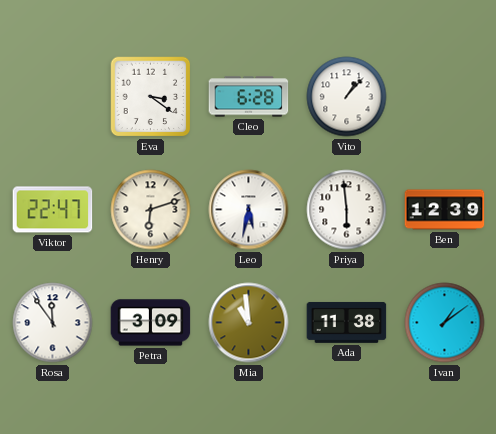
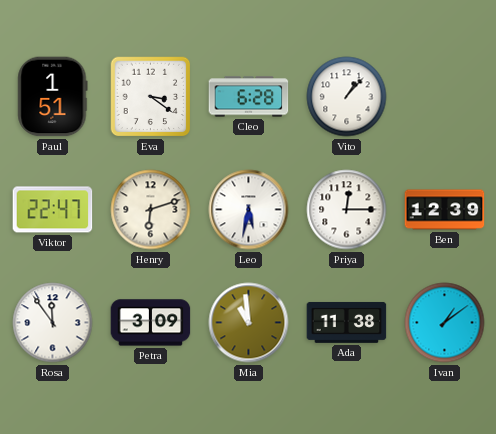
Paul: none -> 1:51
Priya: 5:59 -> 12:15
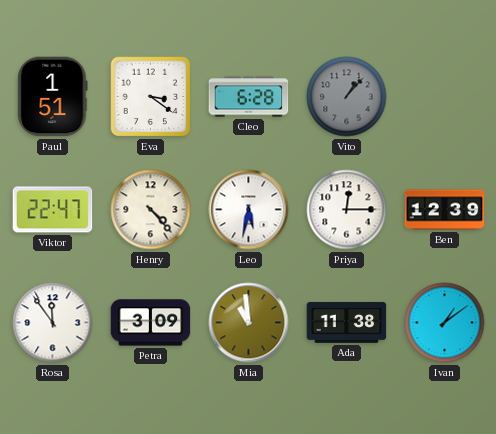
Vito dial: white -> grey
Henry: 6:12 -> 4:23
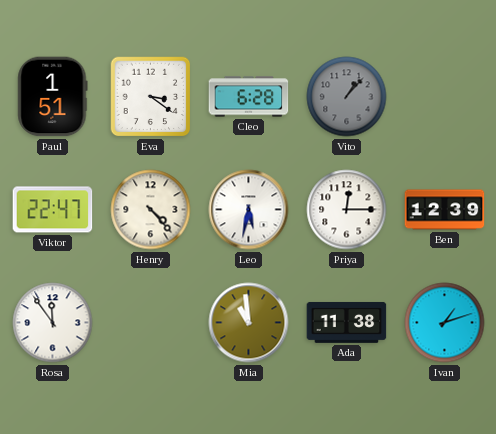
Petra: 3:09 -> none
Ivan: 1:09 -> 1:12
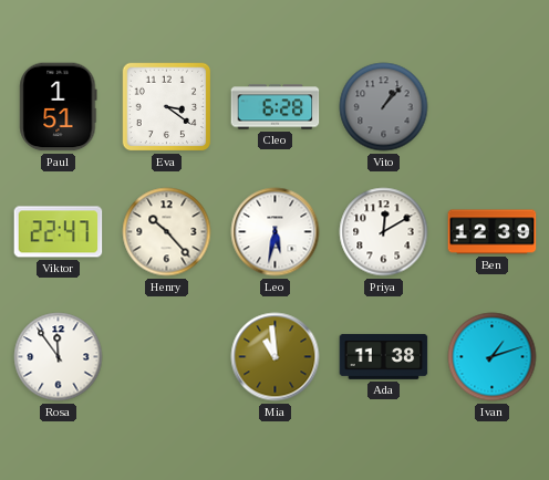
Henry: 4:23 -> 10:23
Priya: 12:15 -> 12:10
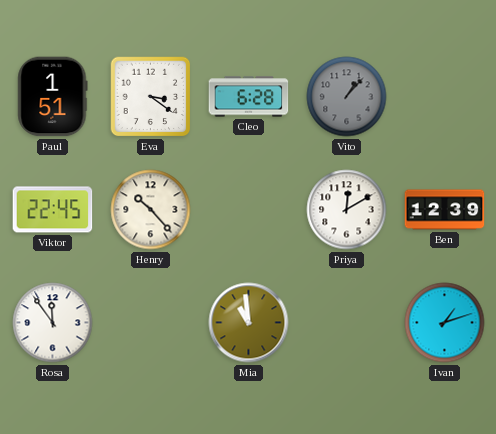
Viktor: 22:47 -> 22:45
Leo: 5:32 -> none
Ada: 11:38 -> none
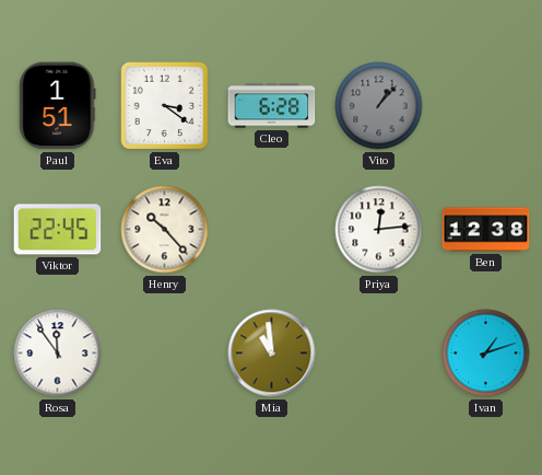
Priya: 12:10 -> 12:14
Ben: 12:39 -> 12:38
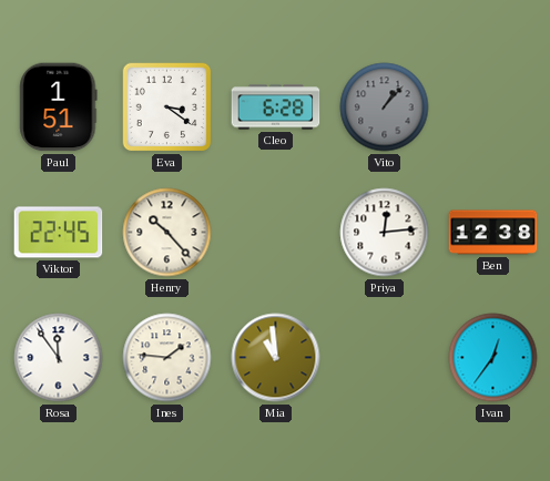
Ines: none -> 1:46
Ivan: 1:12 -> 12:36
